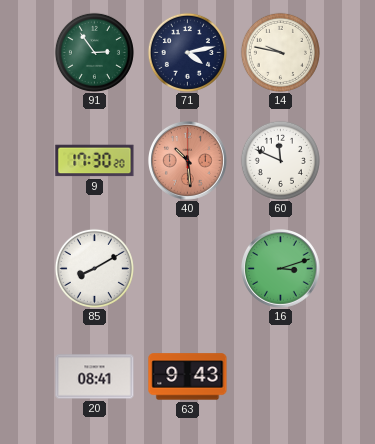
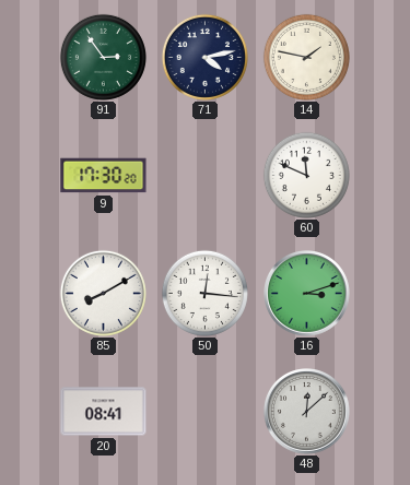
14: 9:47 -> 1:47
40: 10:29 -> none
50: none -> 12:16
63: 9:43 -> none
48: none -> 12:08
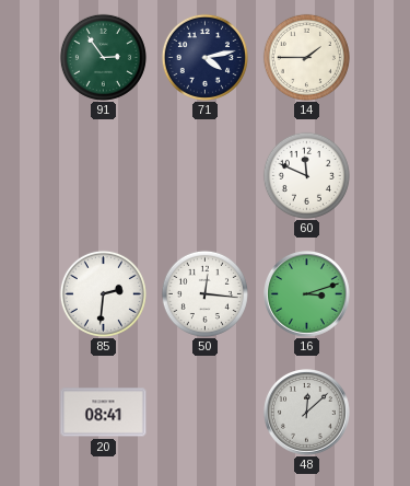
14: 1:47 -> 1:45
9: 17:30 -> none
85: 8:10 -> 2:31
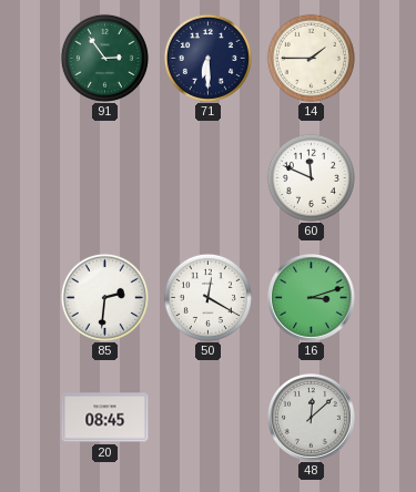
71: 4:13 -> 6:30
50: 12:16 -> 12:20
20: 08:41 -> 08:45
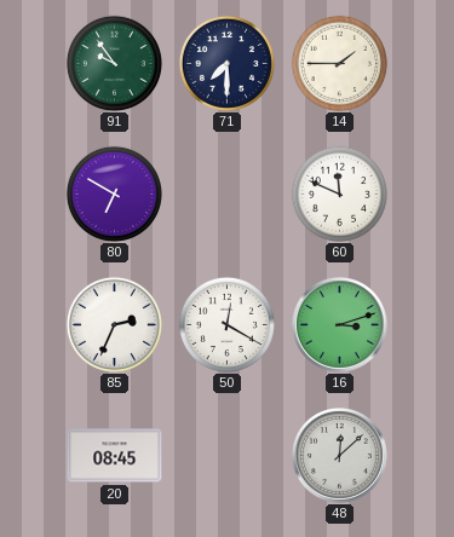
91: 2:54 -> 9:54
71: 6:30 -> 7:30
80: none -> 6:50
85: 2:31 -> 2:34
